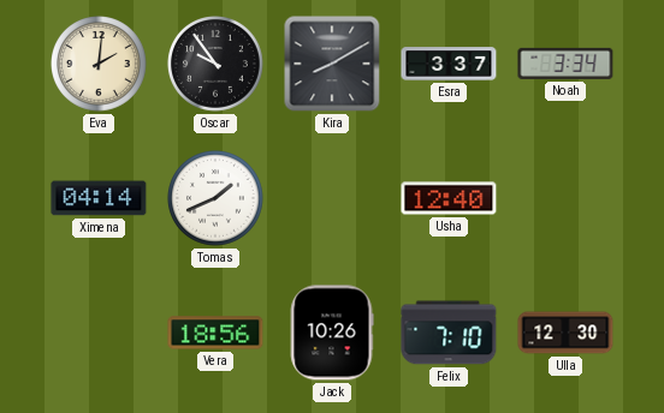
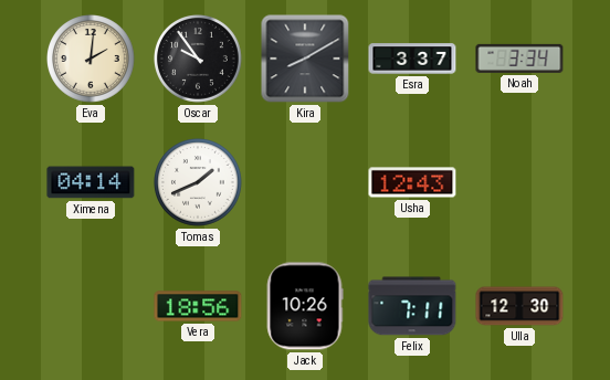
Usha: 12:40 -> 12:43
Felix: 7:10 -> 7:11
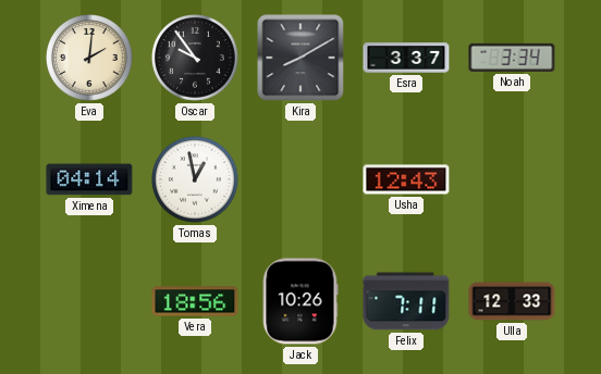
Tomas: 1:41 -> 12:58
Ulla: 12:30 -> 12:33
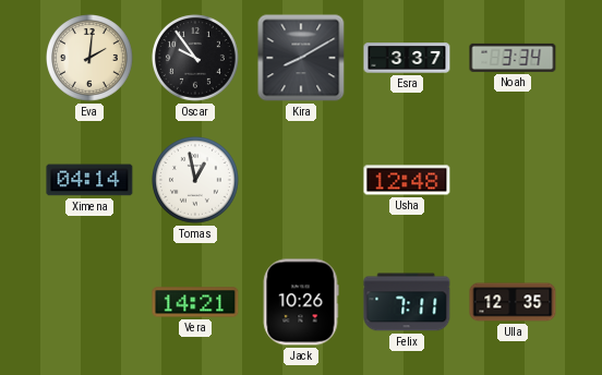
Usha: 12:43 -> 12:48
Vera: 18:56 -> 14:21
Ulla: 12:33 -> 12:35
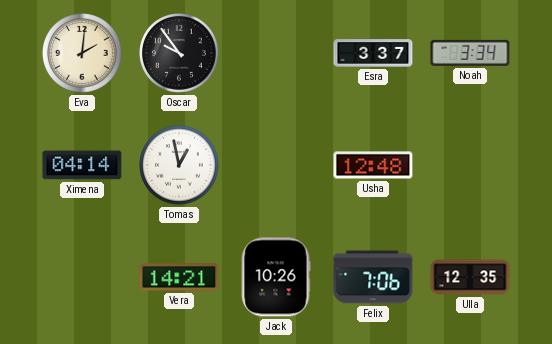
Kira: 8:10 -> none
Felix: 7:11 -> 7:06
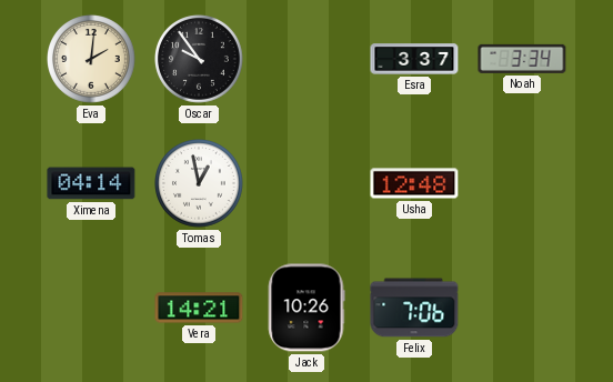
Ulla: 12:35 -> none
